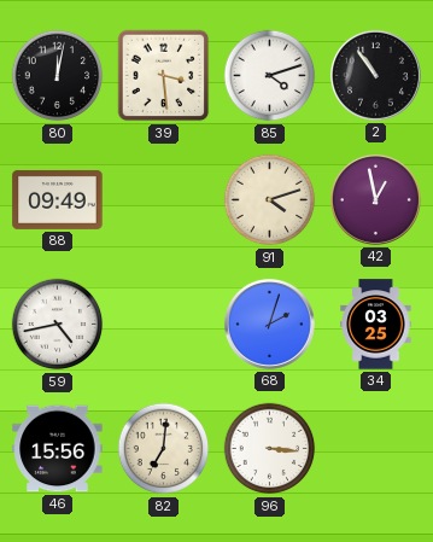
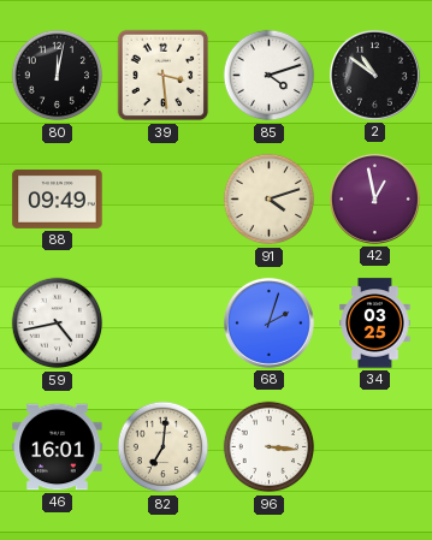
2: 10:54 -> 10:51
46: 15:56 -> 16:01
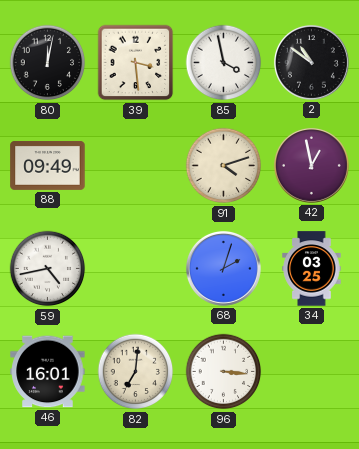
85: 4:12 -> 3:58
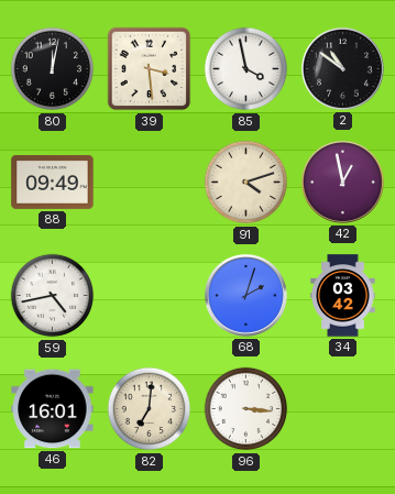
34: 03:25 -> 03:42
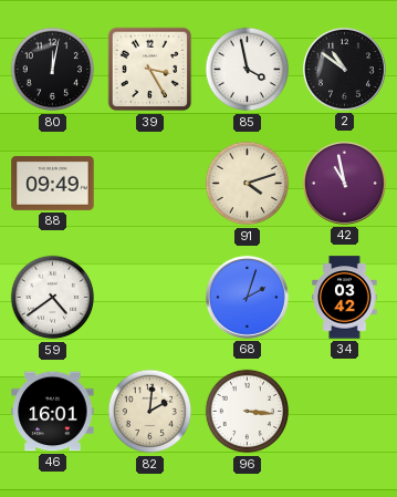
39: 3:29 -> 3:25
42: 12:58 -> 10:58
59: 4:43 -> 4:39
82: 7:01 -> 2:01
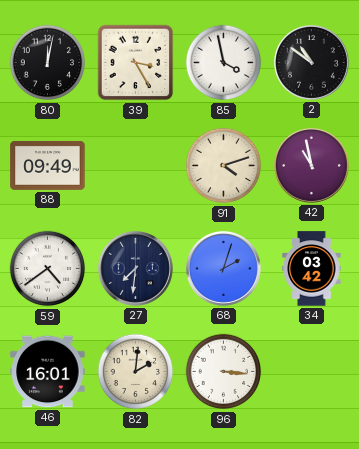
27: none -> 7:31
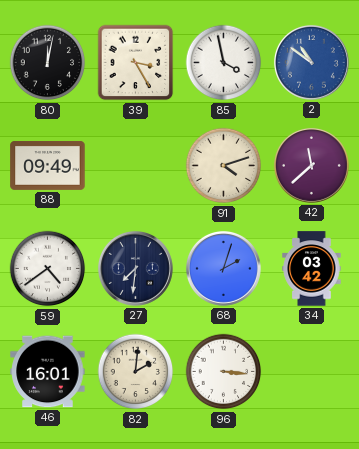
2 dial: black -> blue
42: 10:58 -> 11:38
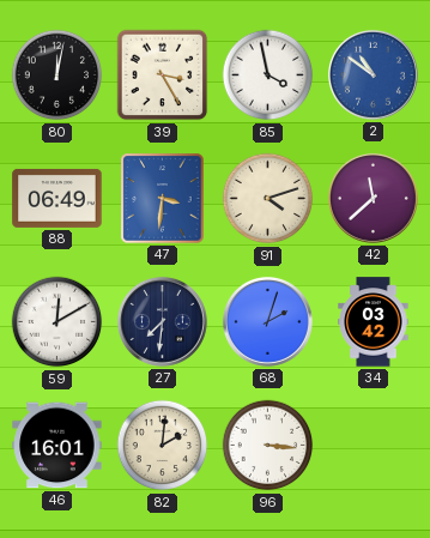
88: 09:49 -> 06:49
47: none -> 3:31
59: 4:39 -> 12:10
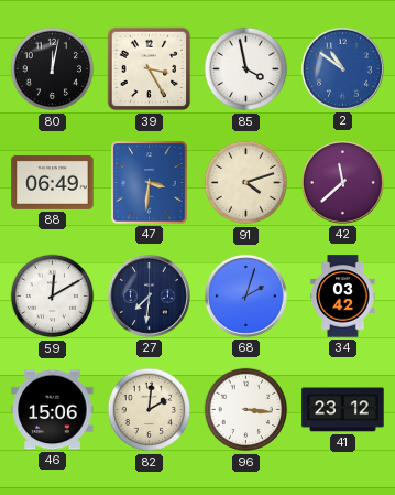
46: 16:01 -> 15:06
41: none -> 23:12
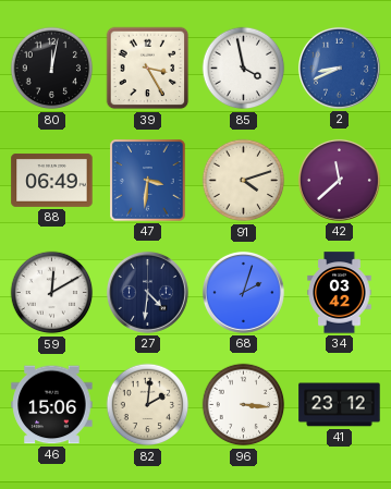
2: 10:51 -> 8:41
27: 7:31 -> 4:31
